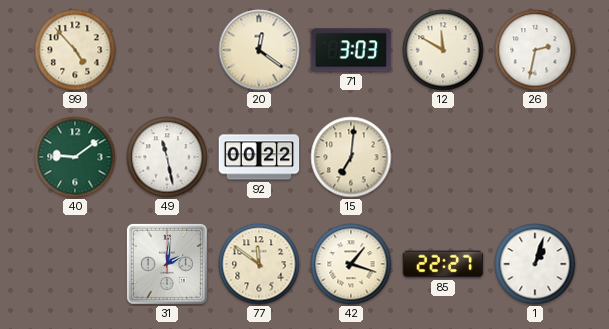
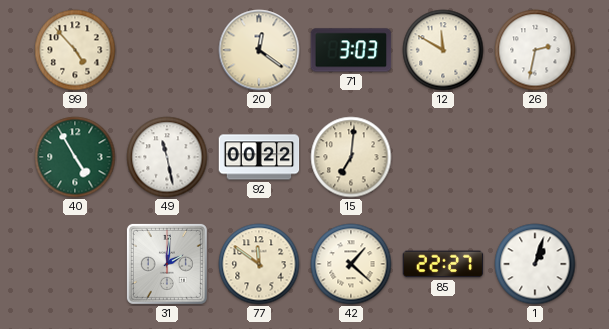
40: 9:09 -> 4:55
42: 1:18 -> 1:22
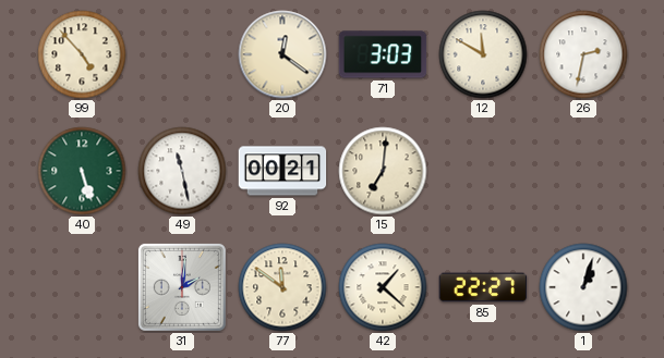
40: 4:55 -> 5:27
92: 00:22 -> 00:21
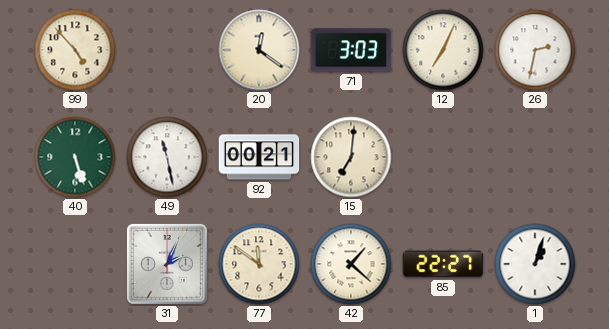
12: 11:50 -> 7:04
31: 2:01 -> 2:04
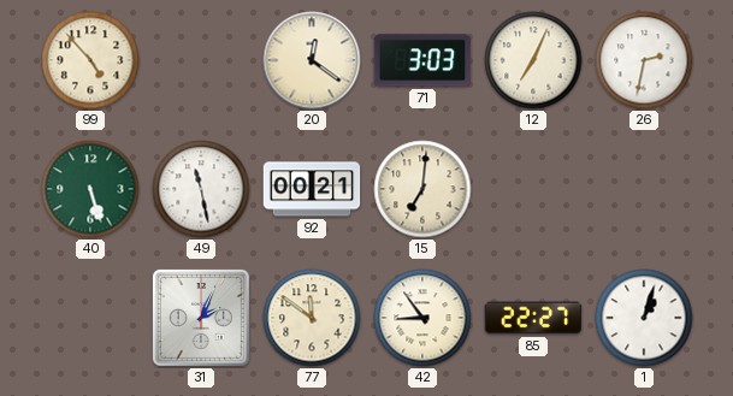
42: 1:22 -> 8:54
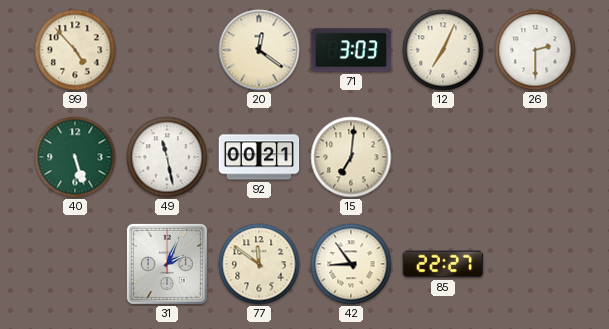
26: 2:32 -> 2:30
1: 1:03 -> none
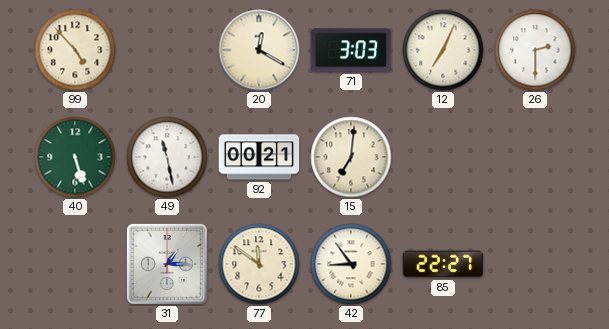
20: 12:21 -> 12:20
31: 2:04 -> 1:15
